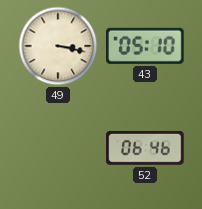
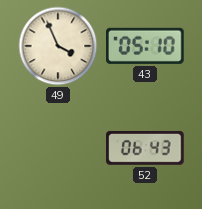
49: 3:17 -> 3:56
52: 06:46 -> 06:43
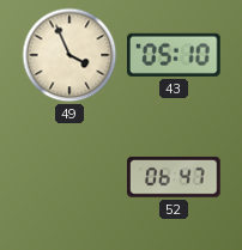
52: 06:43 -> 06:47
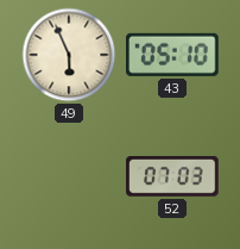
49: 3:56 -> 5:56
52: 06:47 -> 07:03
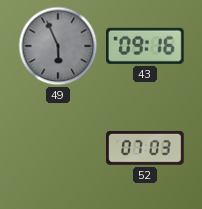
49 dial: cream -> grey
43: 05:10 -> 09:16
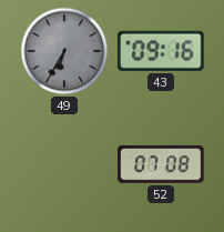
49: 5:56 -> 6:35
52: 07:03 -> 07:08
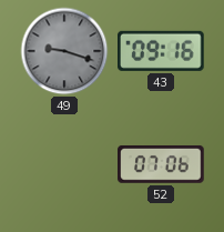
49: 6:35 -> 9:18
52: 07:08 -> 07:06
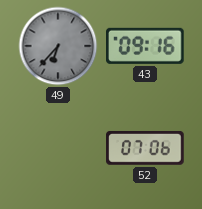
49: 9:18 -> 6:37
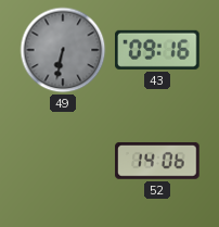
49: 6:37 -> 6:32
52: 07:06 -> 14:06
